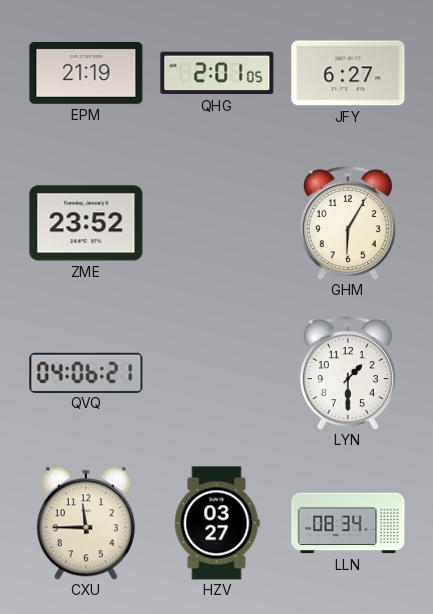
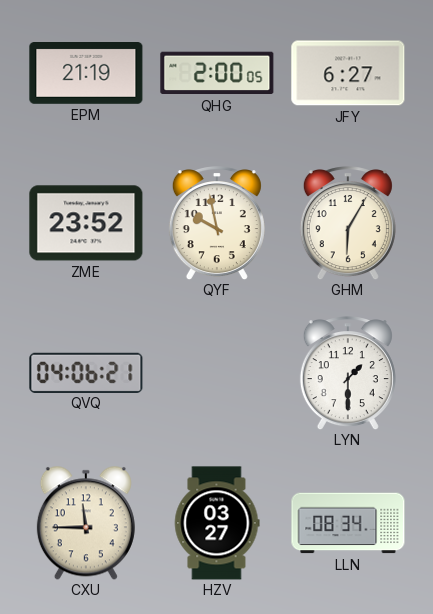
QHG: 2:01 -> 2:00
QYF: none -> 9:58
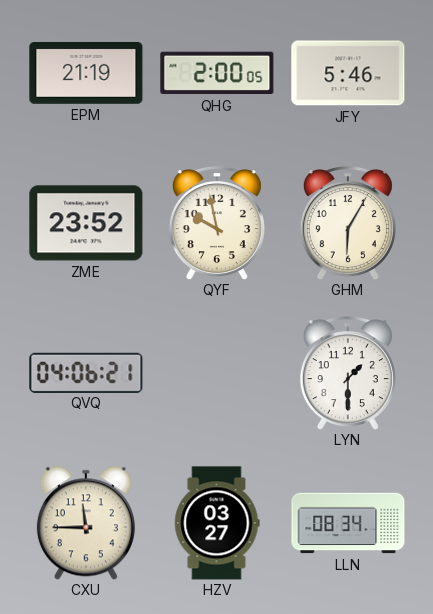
JFY: 6:27 -> 5:46
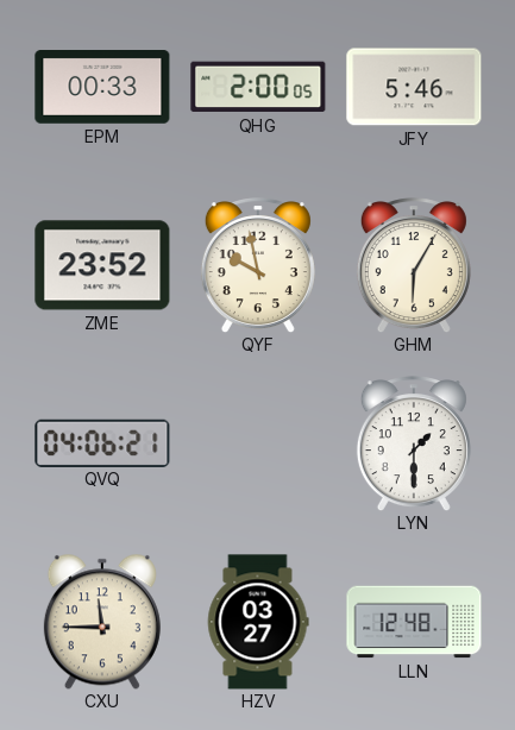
EPM: 21:19 -> 00:33
LLN: 08:34 -> 12:48
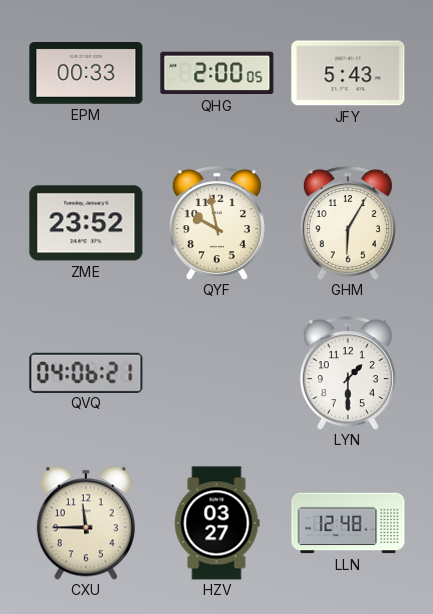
JFY: 5:46 -> 5:43
